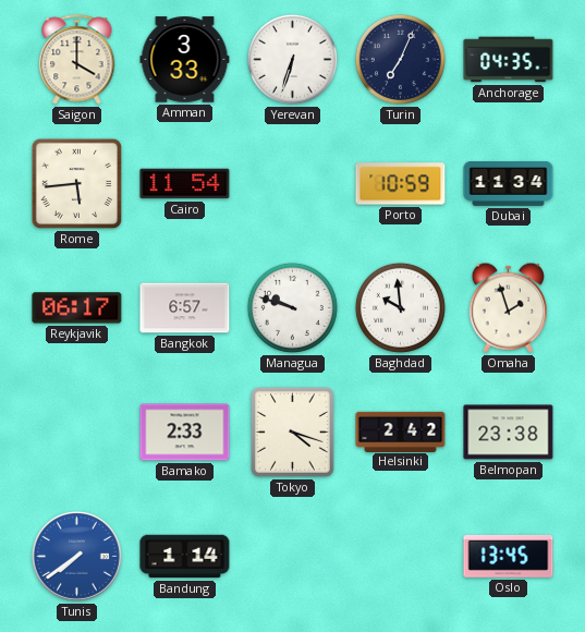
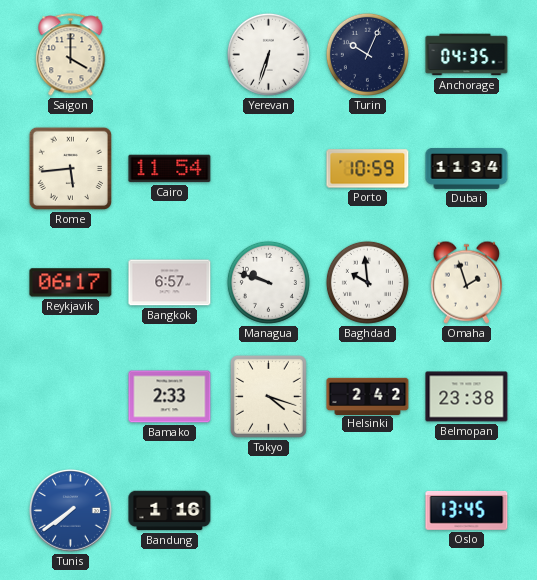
Amman: 3:33 -> none
Turin: 7:04 -> 10:04
Bandung: 1:14 -> 1:16
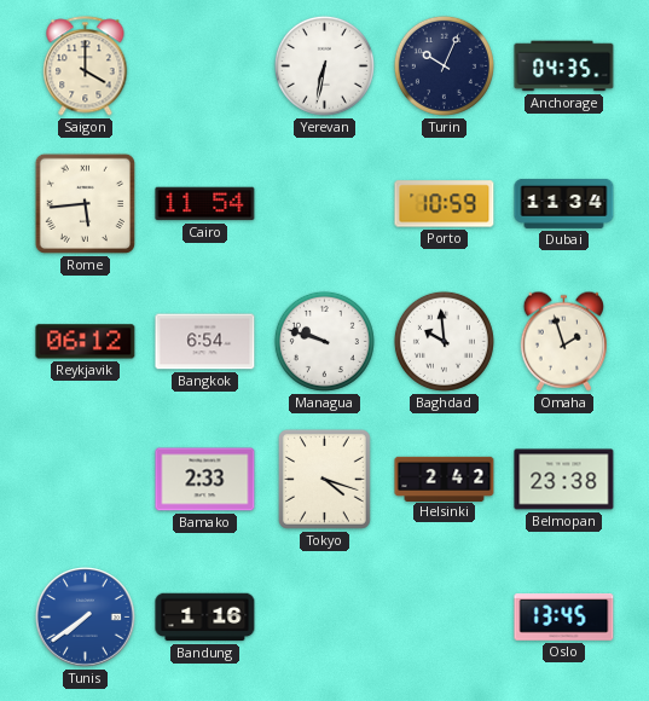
Yerevan: 6:33 -> 6:32
Reykjavik: 06:17 -> 06:12
Bangkok: 6:57 -> 6:54
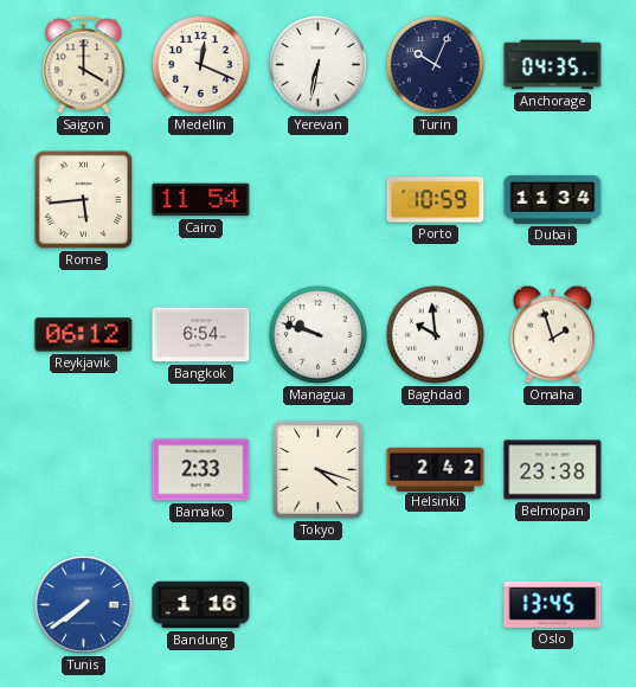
Medellin: none -> 12:19
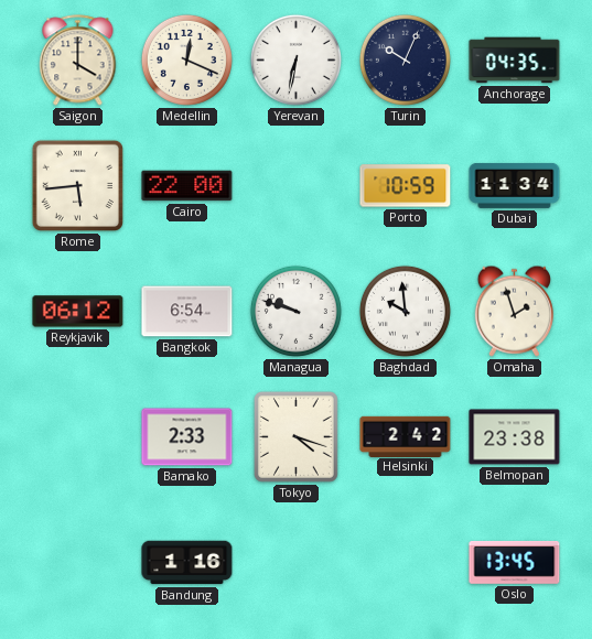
Cairo: 11:54 -> 22:00
Tunis: 7:39 -> none
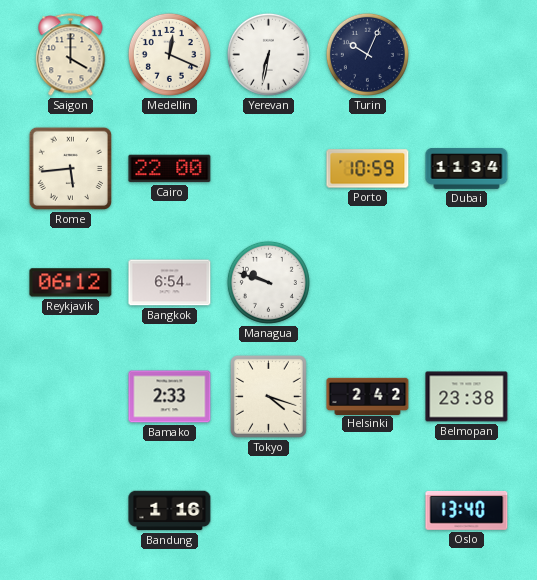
Anchorage: 04:35 -> none
Baghdad: 9:59 -> none
Omaha: 1:57 -> none
Oslo: 13:45 -> 13:40
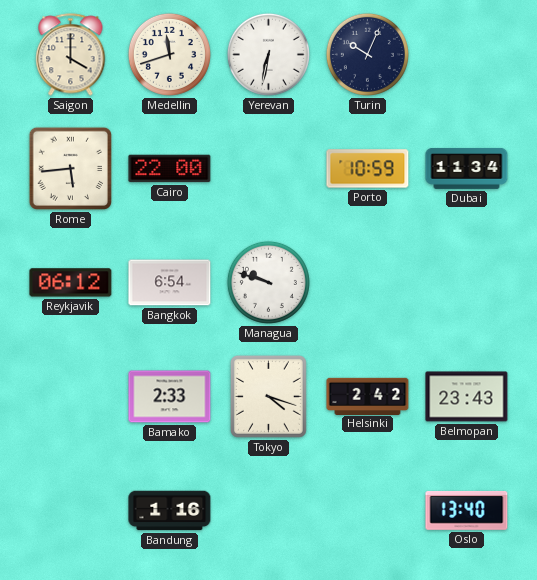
Medellin: 12:19 -> 11:42
Belmopan: 23:38 -> 23:43
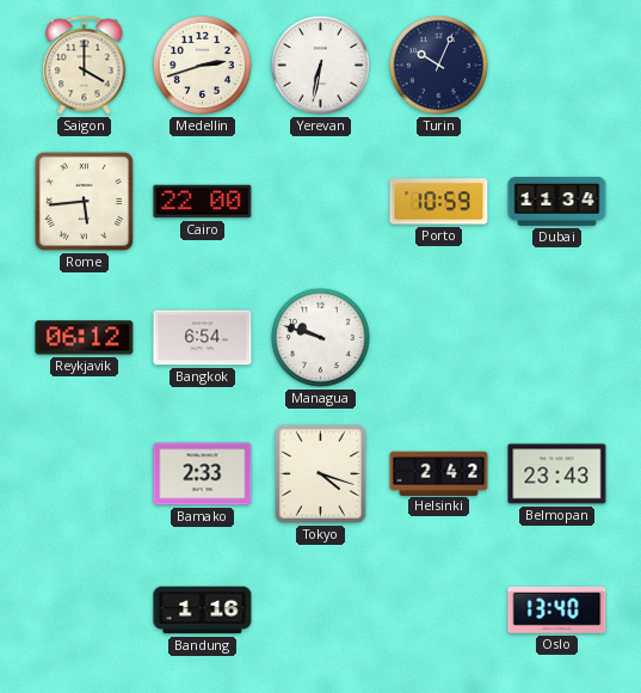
Medellin: 11:42 -> 2:42
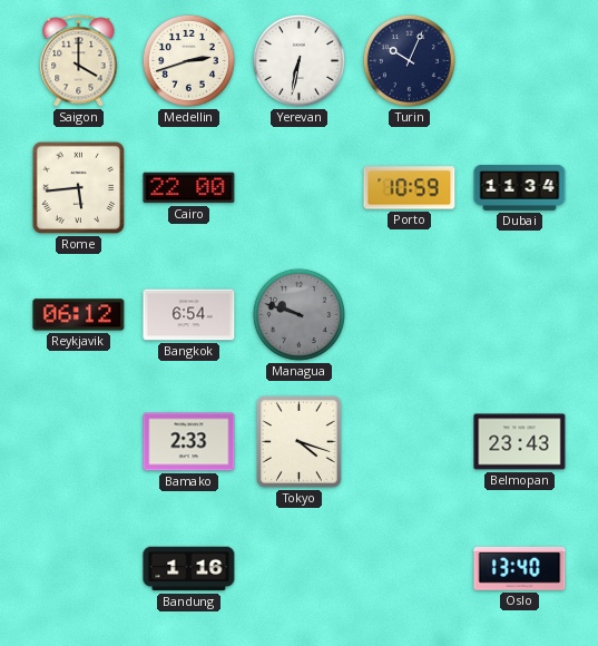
Managua dial: white -> grey
Helsinki: 2:42 -> none
